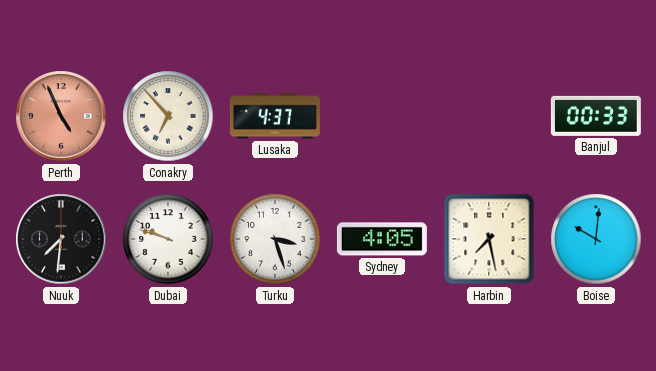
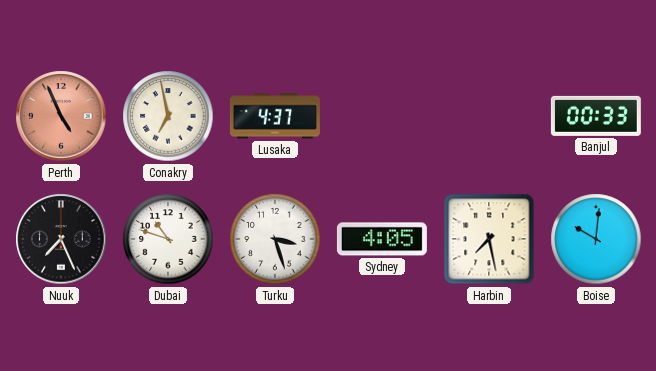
Conakry: 6:53 -> 6:58
Nuuk: 7:31 -> 7:26
Dubai: 9:48 -> 10:48
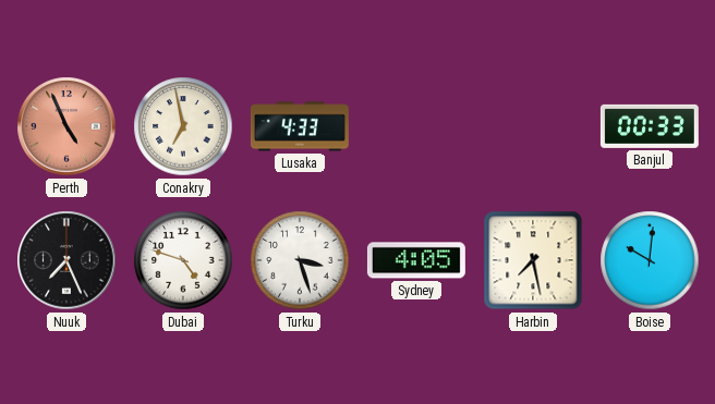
Lusaka: 4:37 -> 4:33
Dubai: 10:48 -> 4:48
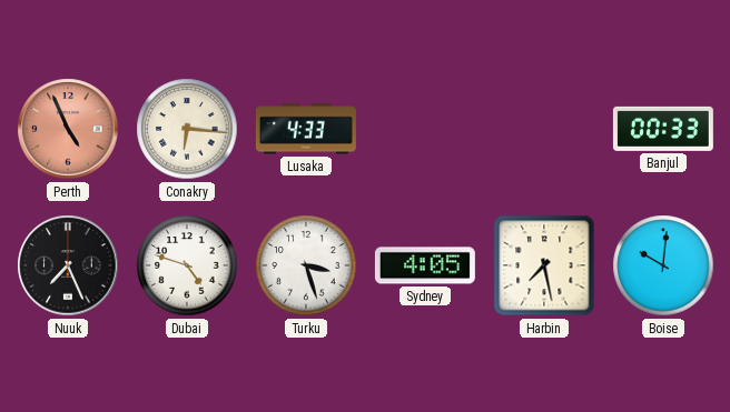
Conakry: 6:58 -> 6:16
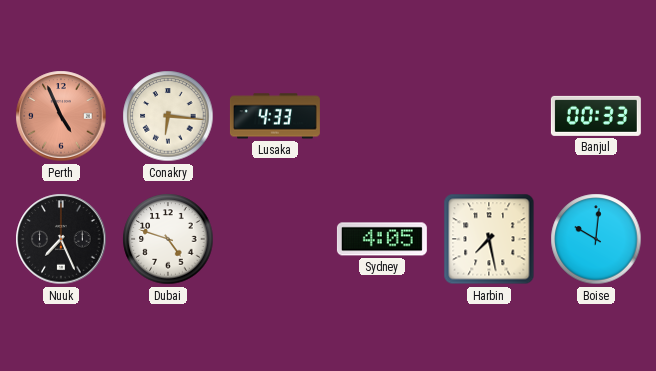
Turku: 3:27 -> none
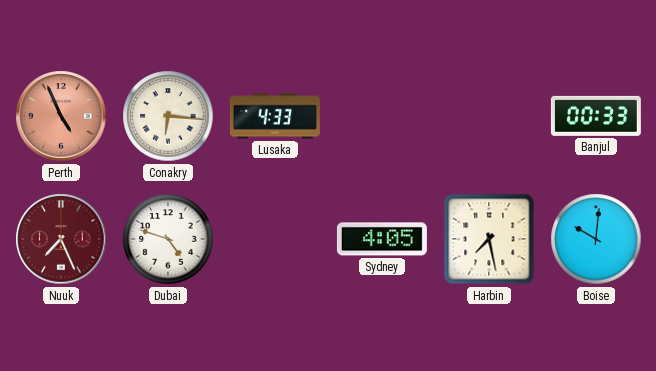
Nuuk dial: black -> burgundy
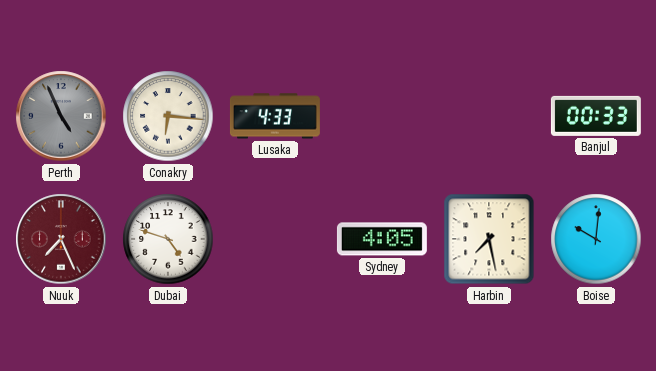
Perth dial: salmon -> grey
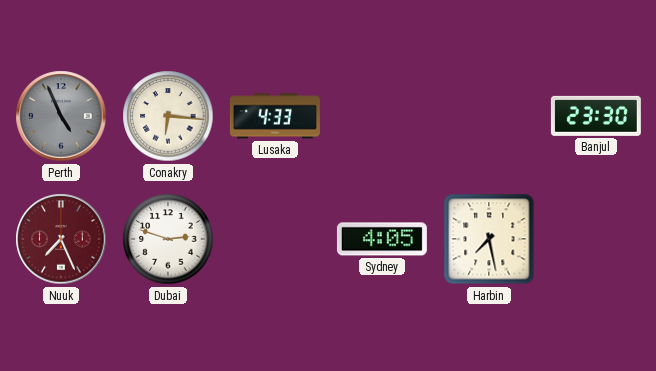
Banjul: 00:33 -> 23:30
Dubai: 4:48 -> 2:48
Boise: 10:01 -> none
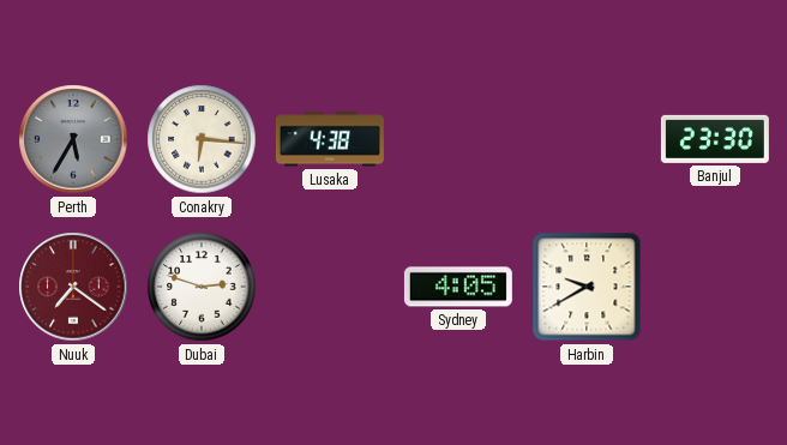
Perth: 4:56 -> 5:35
Lusaka: 4:33 -> 4:38
Nuuk: 7:26 -> 7:21
Harbin: 7:28 -> 9:40
